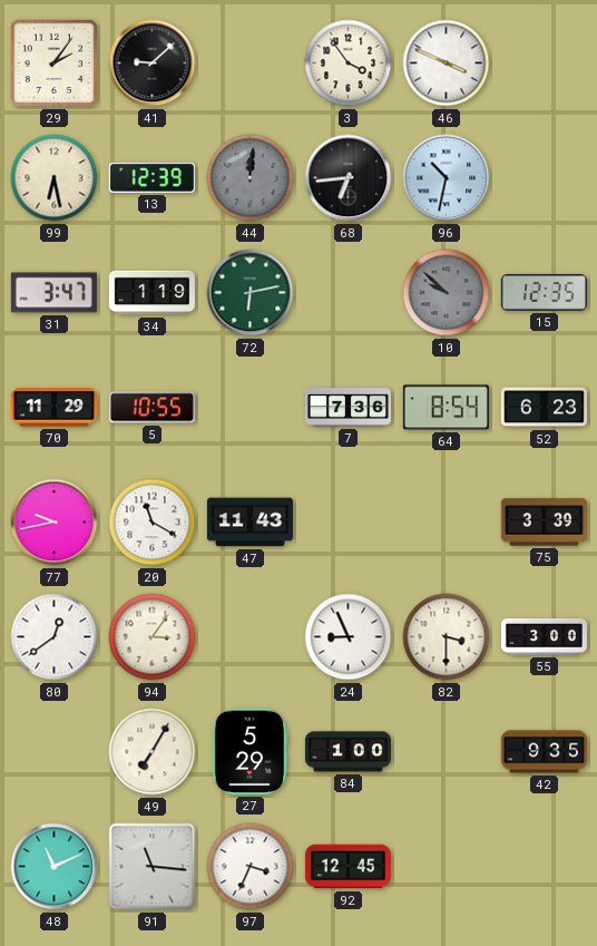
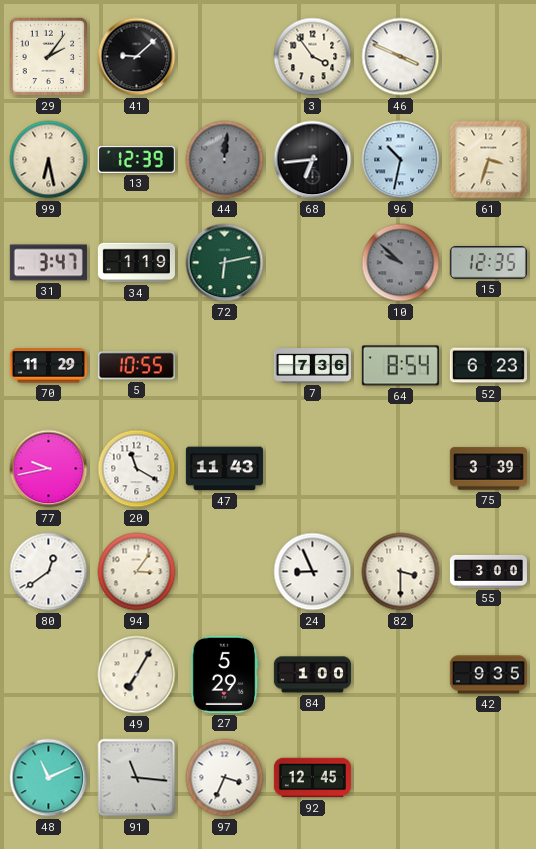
61: none -> 3:33
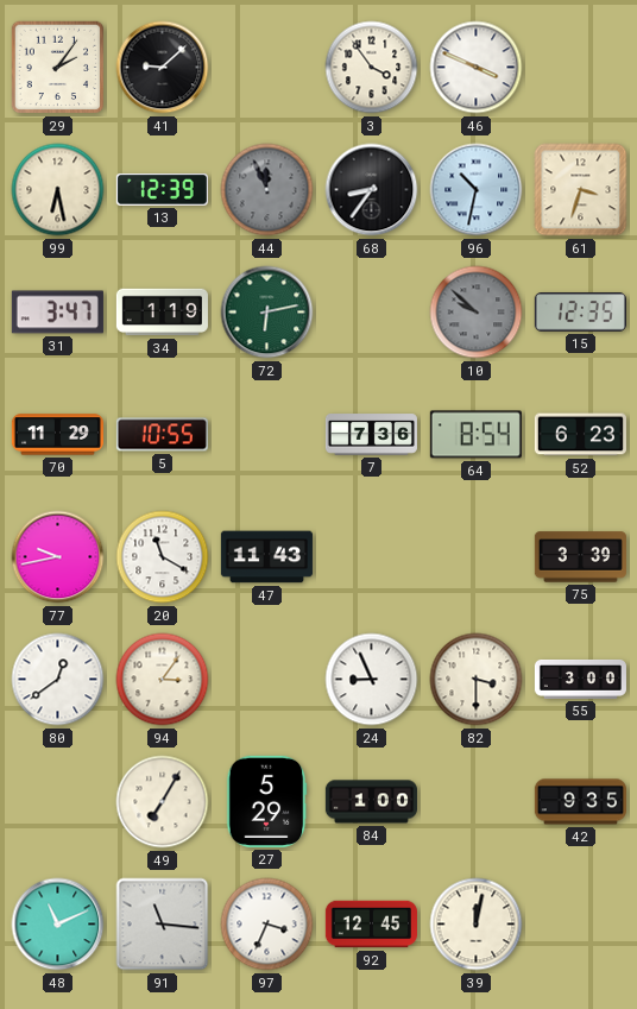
44: 12:01 -> 11:56
68: 6:44 -> 8:36
39: none -> 12:02
